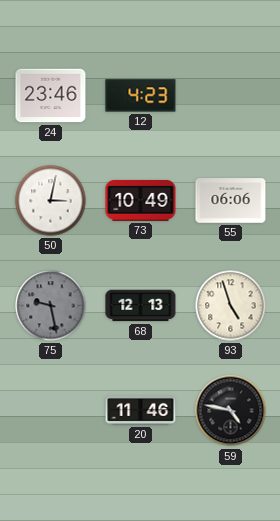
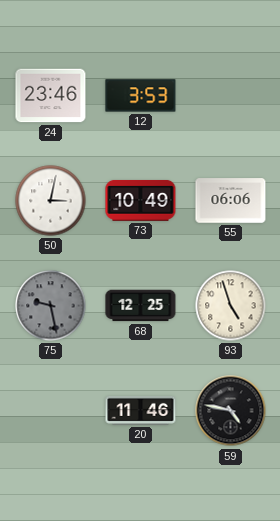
12: 4:23 -> 3:53
68: 12:13 -> 12:25
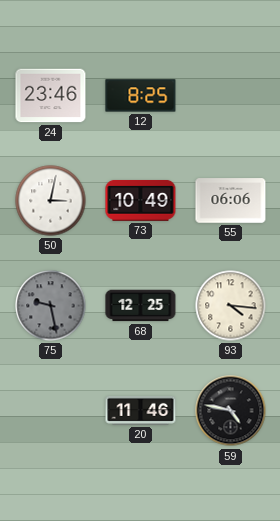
12: 3:53 -> 8:25
93: 4:57 -> 4:16
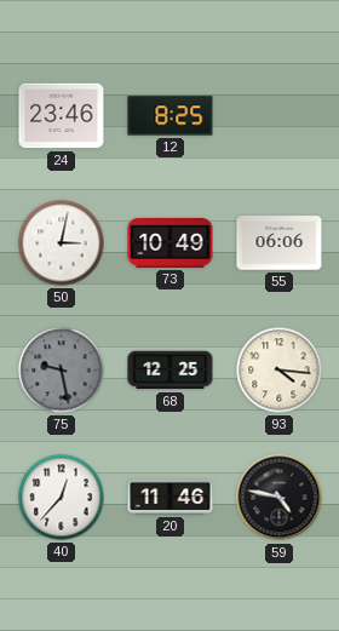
40: none -> 12:37
